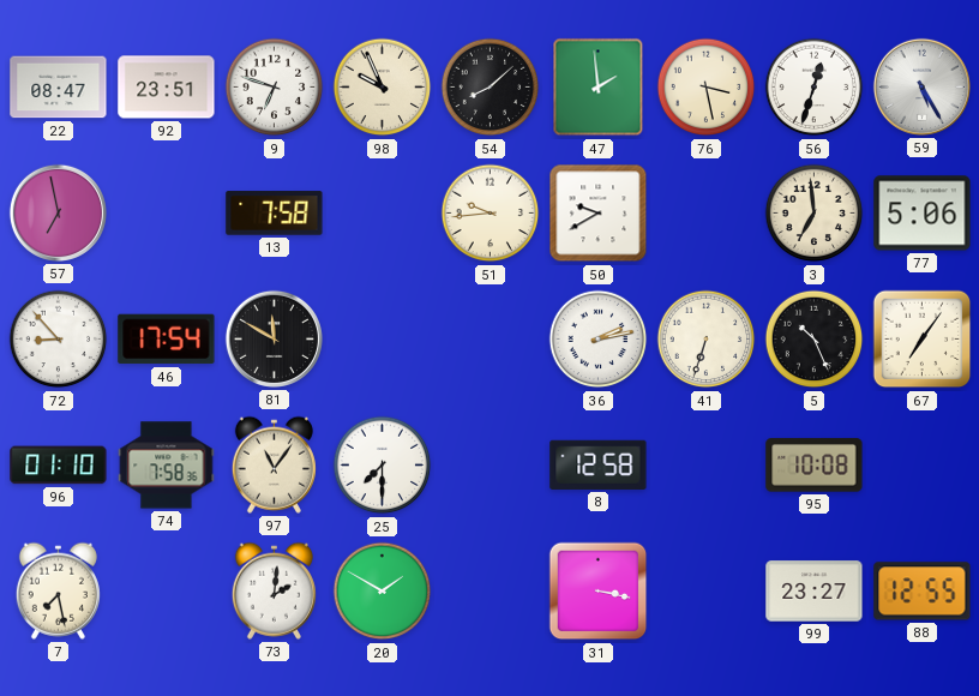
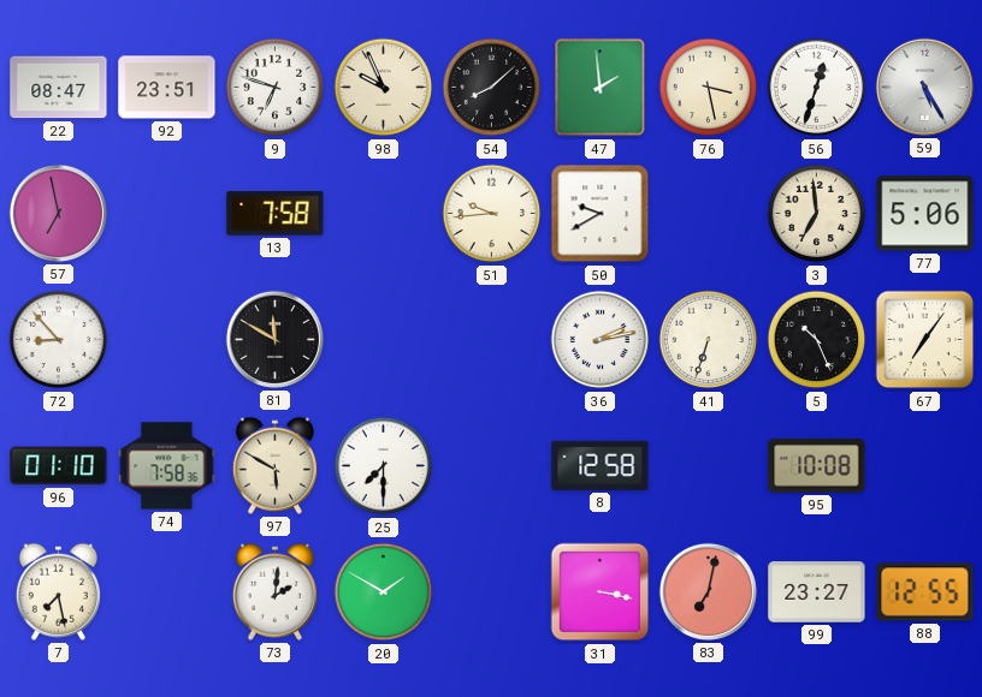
46: 17:54 -> none
97: 11:06 -> 5:50
83: none -> 7:02
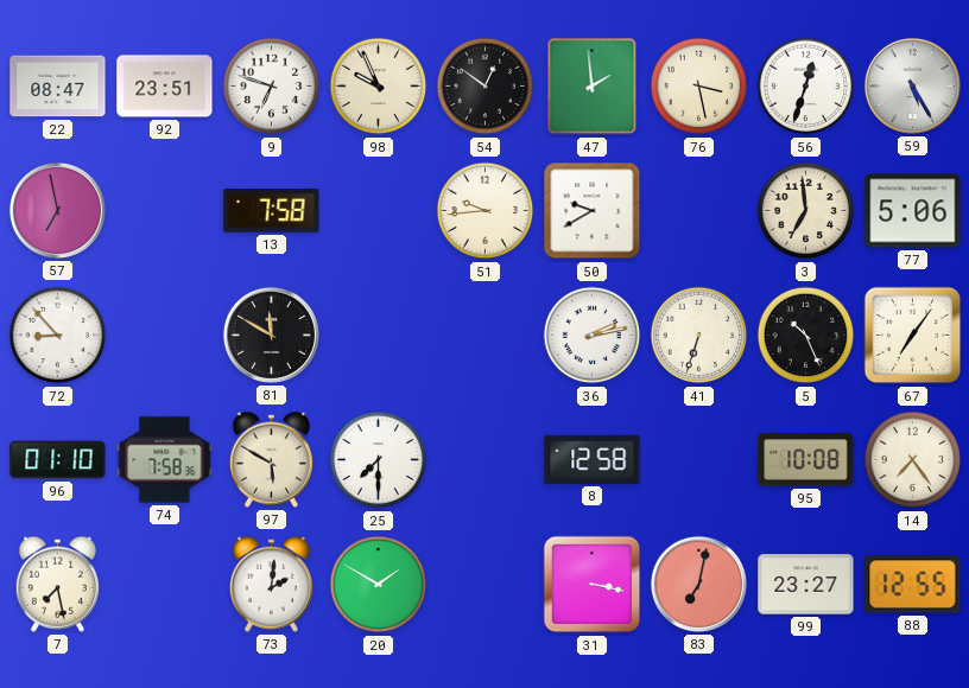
54: 8:08 -> 12:51
14: none -> 7:24
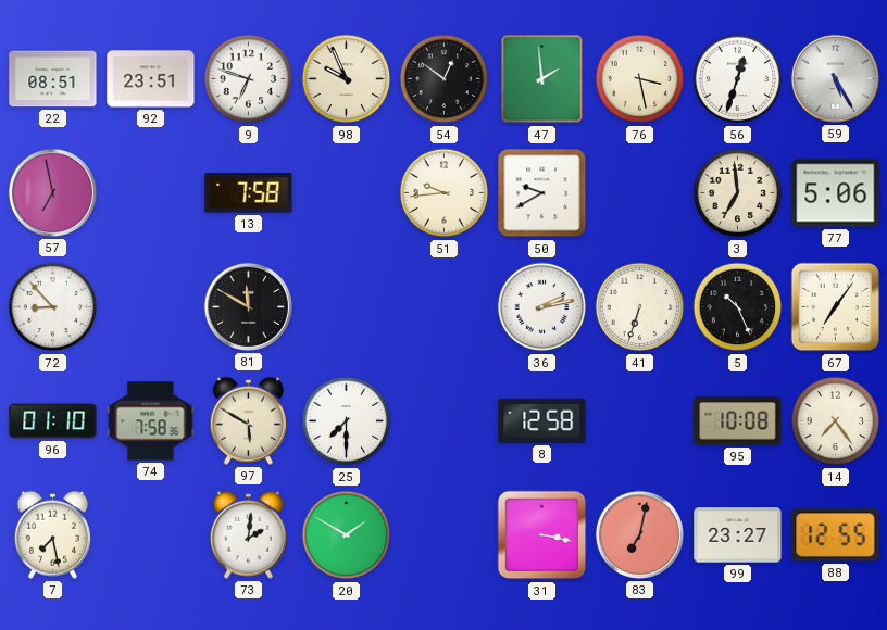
22: 08:47 -> 08:51
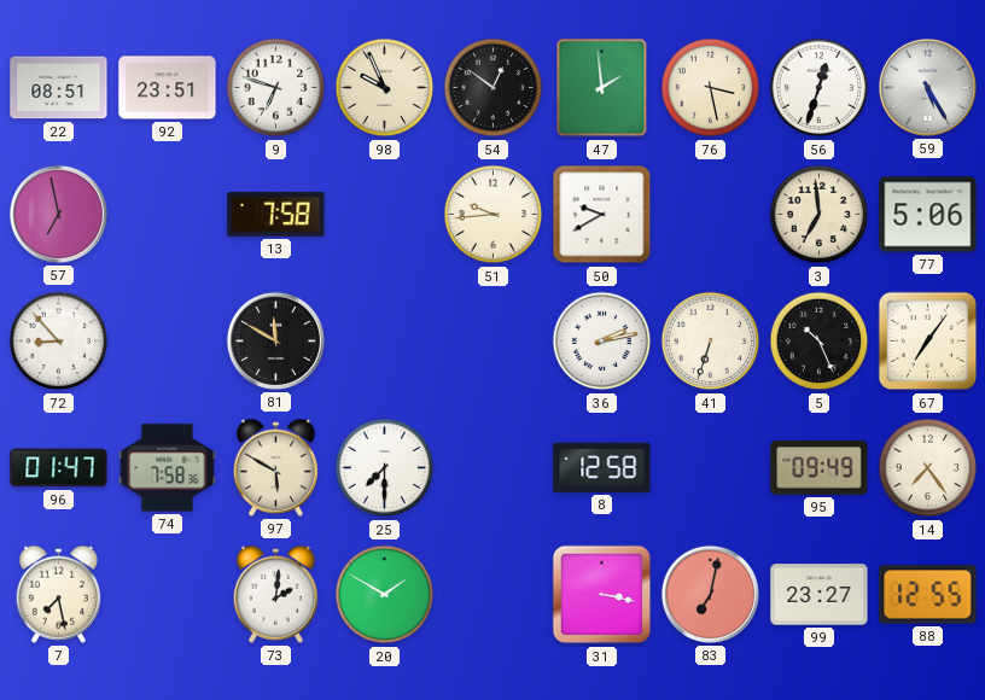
96: 01:10 -> 01:47
95: 10:08 -> 09:49
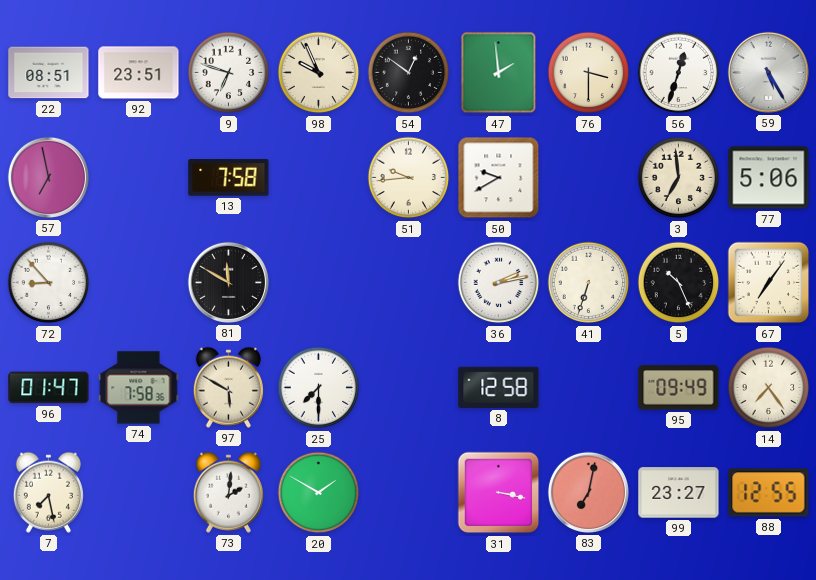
76: 3:28 -> 3:30
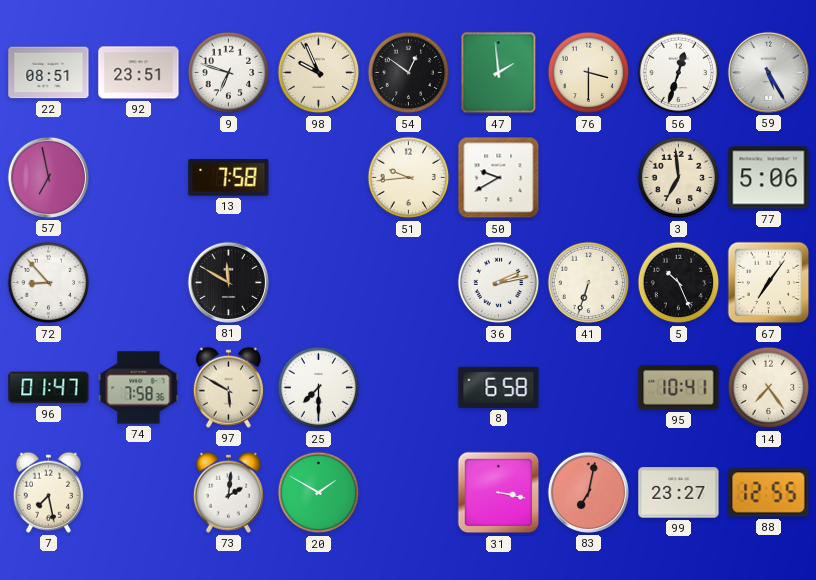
8: 12:58 -> 6:58
95: 09:49 -> 10:41
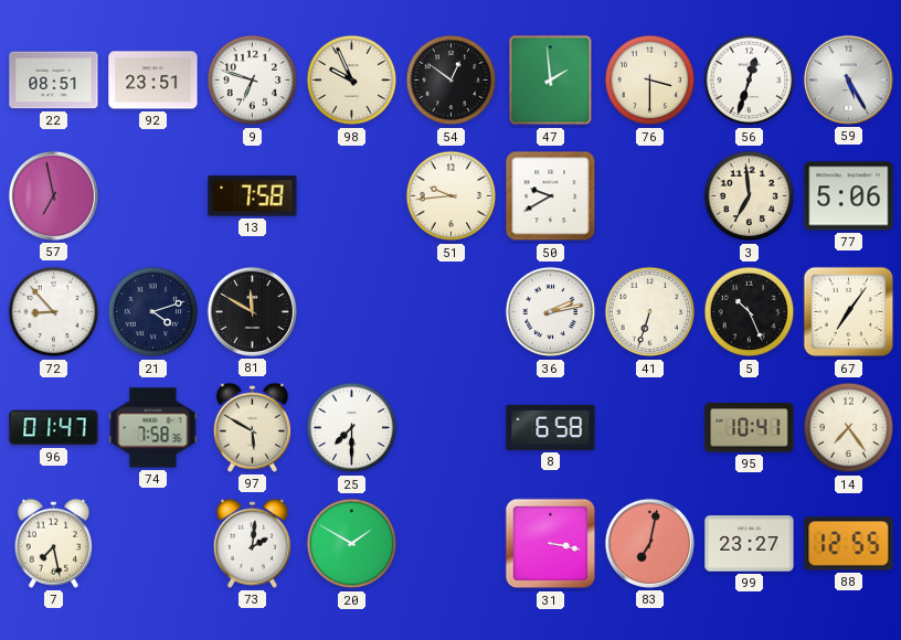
21: none -> 4:12
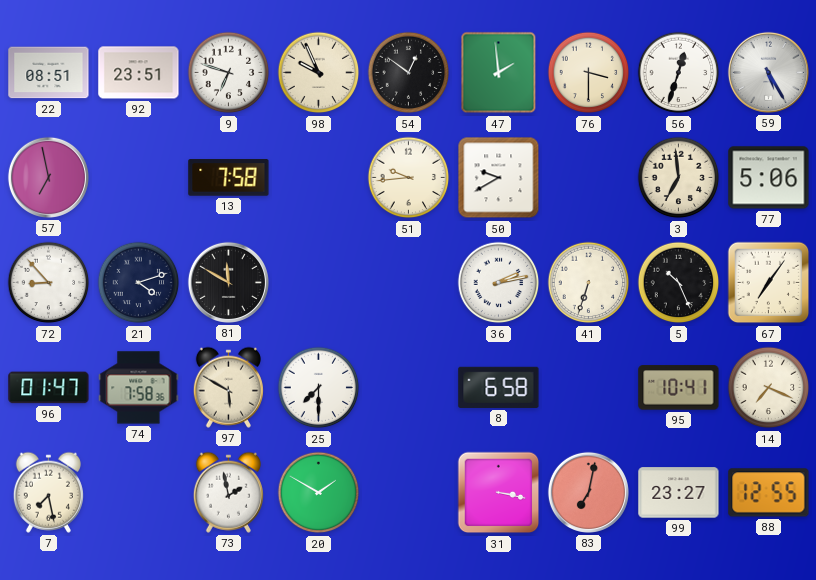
14: 7:24 -> 7:19
73: 2:01 -> 1:58
